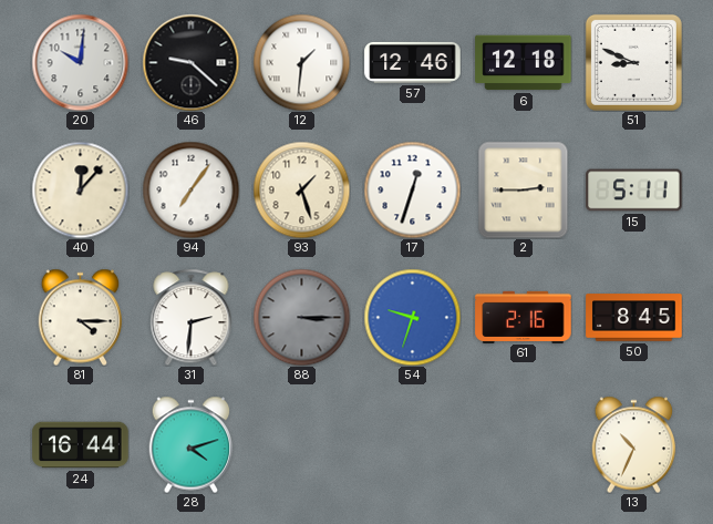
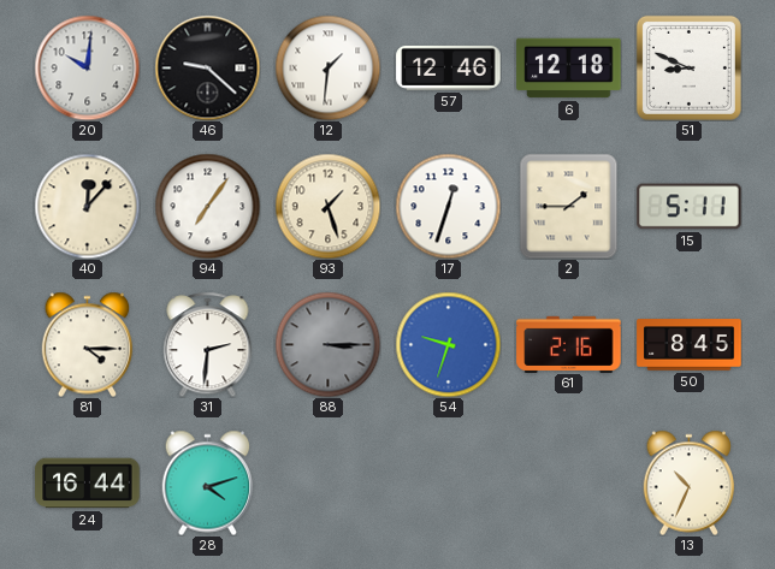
2: 2:45 -> 1:45
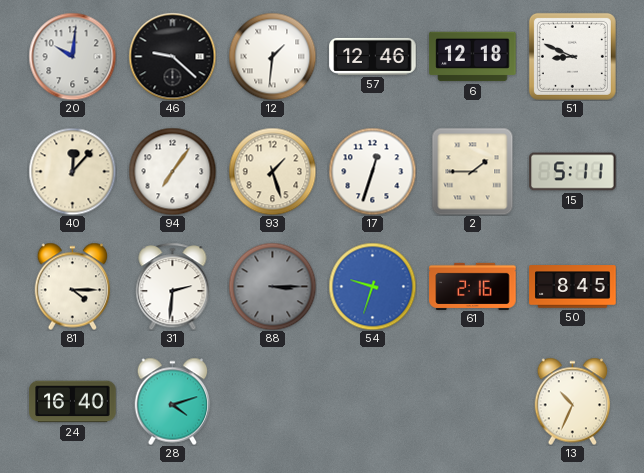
24: 16:44 -> 16:40
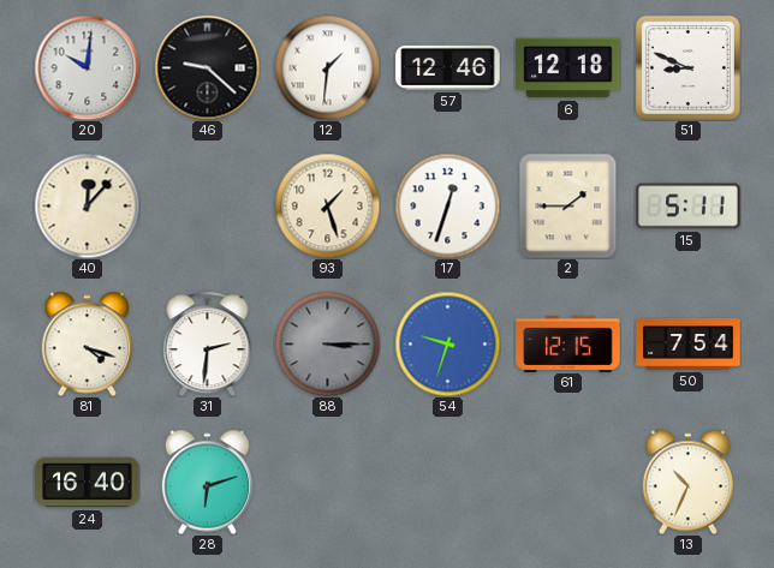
94: 7:06 -> none
81: 4:15 -> 4:18
61: 2:16 -> 12:15
50: 8:45 -> 7:54
28: 4:12 -> 6:12
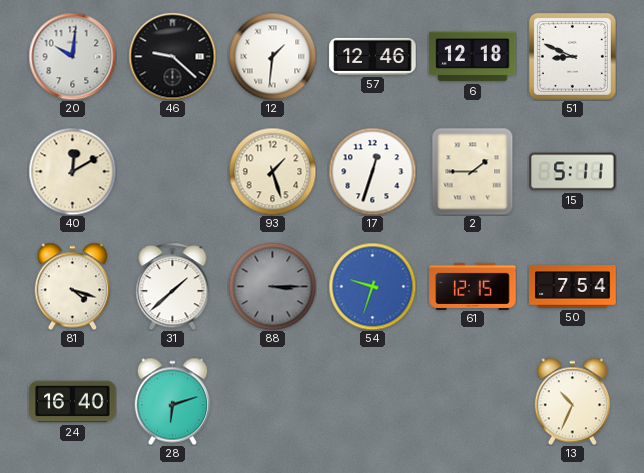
40: 12:07 -> 12:10
31: 2:31 -> 1:38
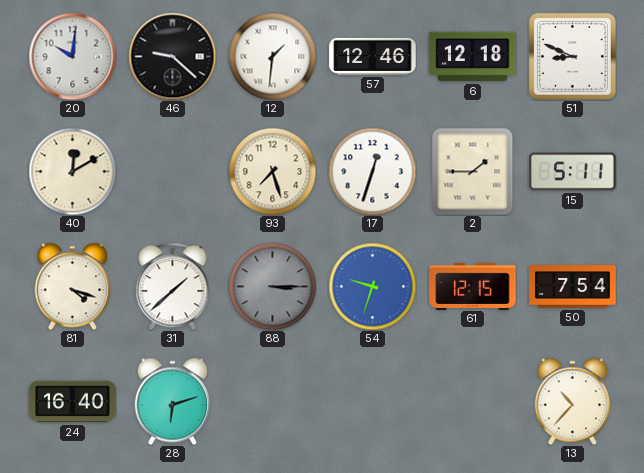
93: 1:27 -> 7:27
13: 10:34 -> 10:37
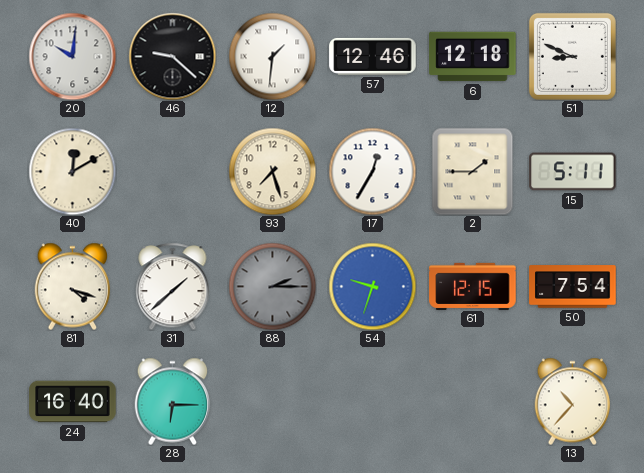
17: 12:33 -> 12:35
88: 3:15 -> 2:15
28: 6:12 -> 6:15
